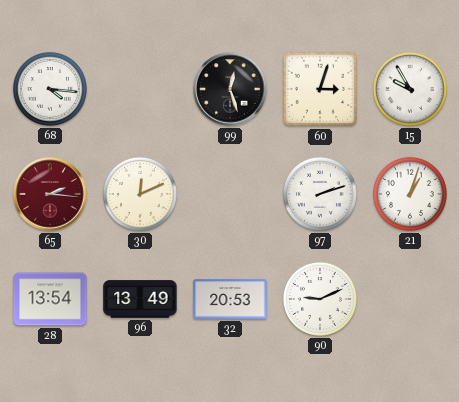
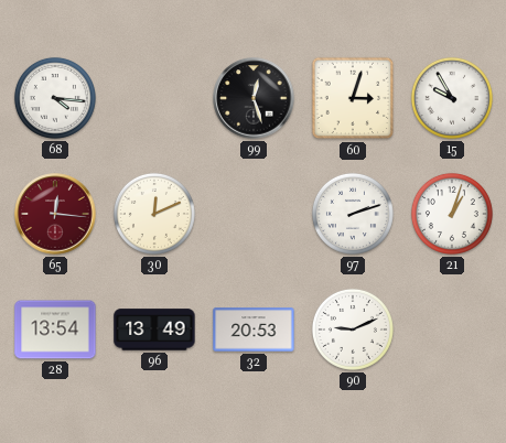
65: 2:16 -> 12:16
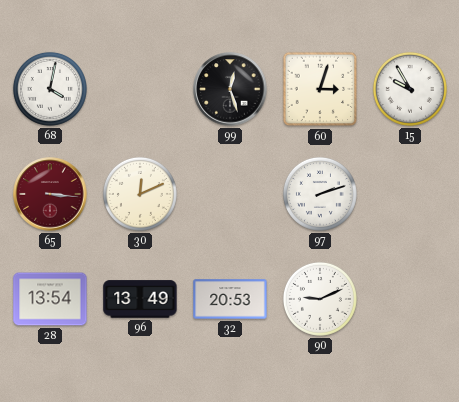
68: 4:16 -> 4:02
65: 12:16 -> 3:16
21: 1:03 -> none
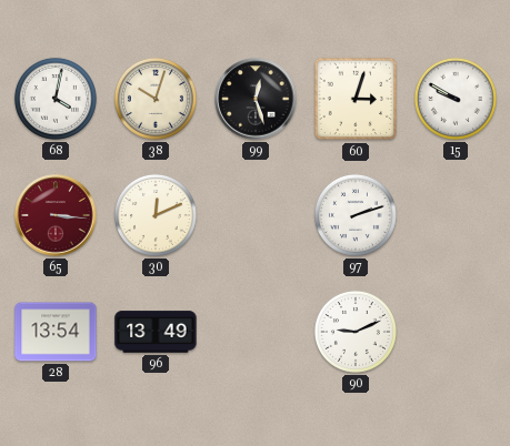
38: none -> 10:03
15: 9:55 -> 9:50
32: 20:53 -> none
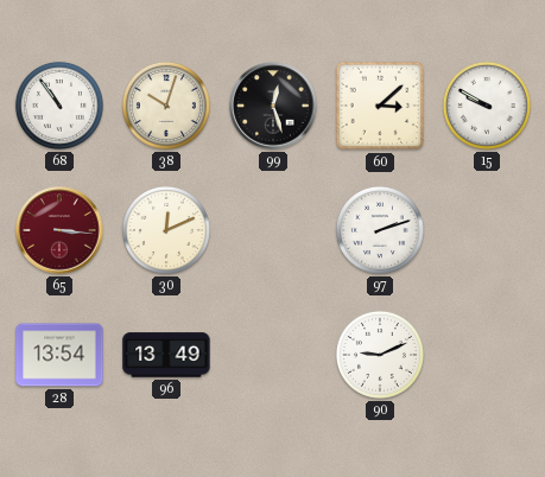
68: 4:02 -> 10:54
60: 3:03 -> 3:08
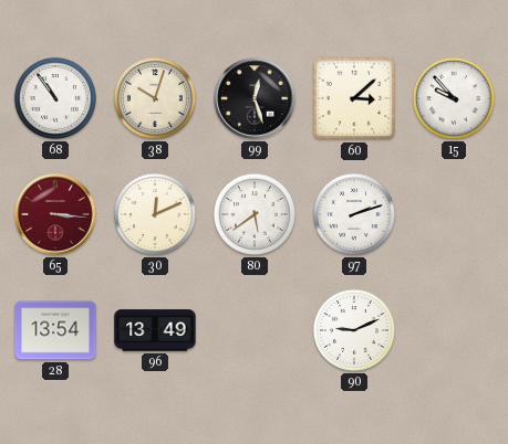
15: 9:50 -> 9:53
80: none -> 5:39
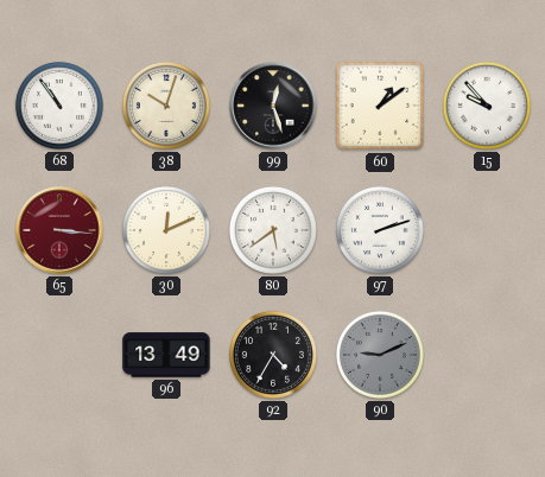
60: 3:08 -> 1:09
28: 13:54 -> none
92: none -> 4:35
90 dial: white -> grey
